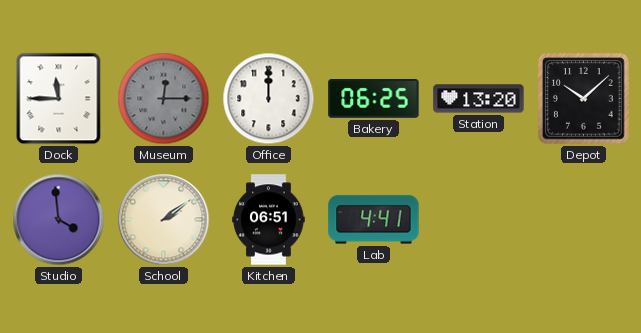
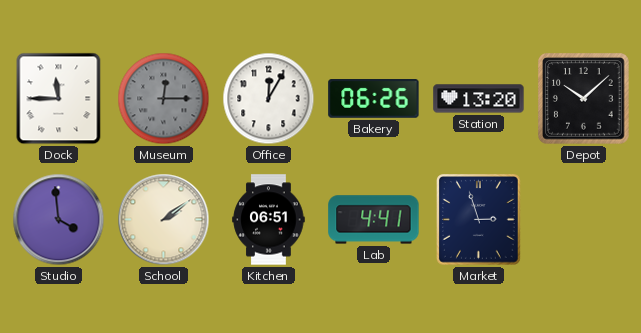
Office: 12:00 -> 12:05
Bakery: 06:25 -> 06:26
Market: none -> 2:57
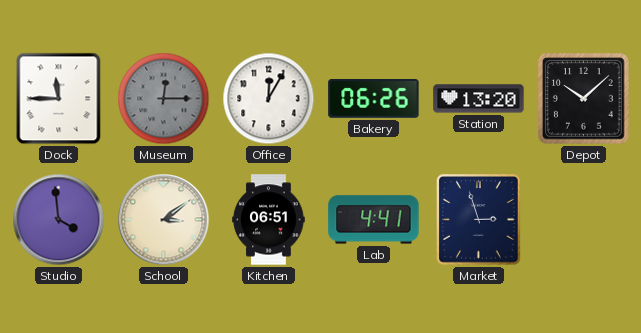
School: 2:09 -> 3:09
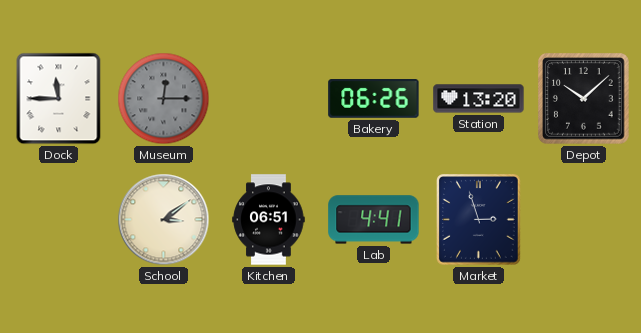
Office: 12:05 -> none
Studio: 3:59 -> none
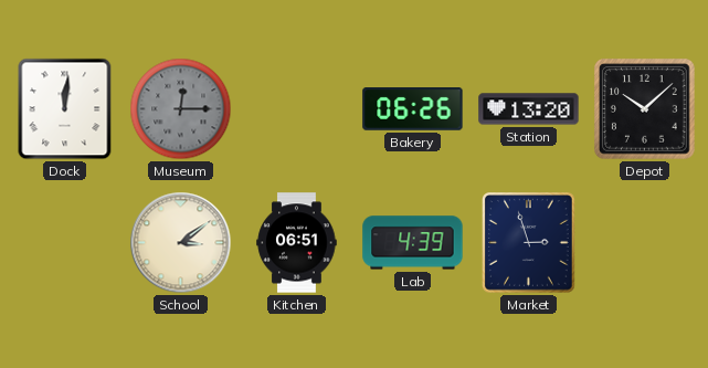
Dock: 11:45 -> 12:01
Lab: 4:41 -> 4:39
